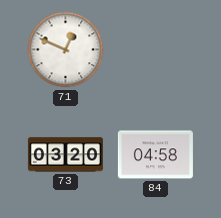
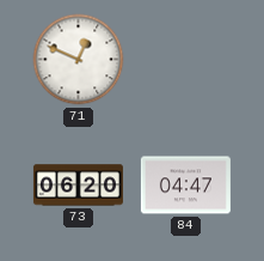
73: 03:20 -> 06:20
84: 04:58 -> 04:47
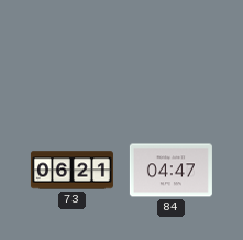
71: 12:49 -> none
73: 06:20 -> 06:21
